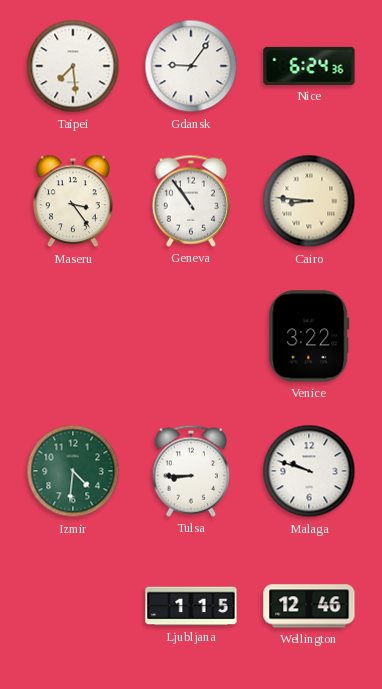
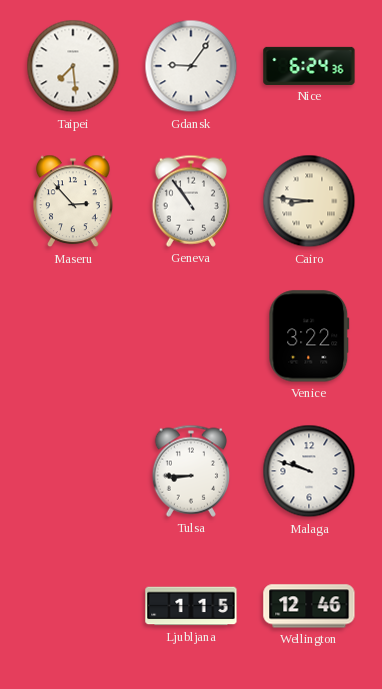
Maseru: 3:24 -> 2:53
Izmir: 4:31 -> none
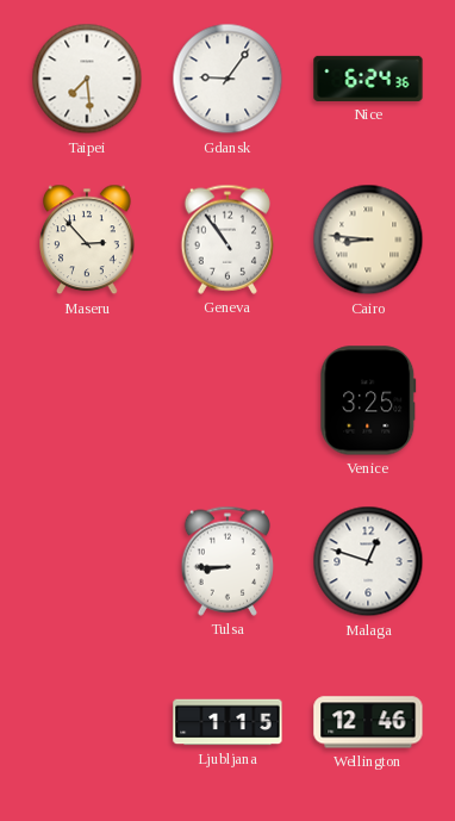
Venice: 3:22 -> 3:25
Malaga: 9:48 -> 12:48
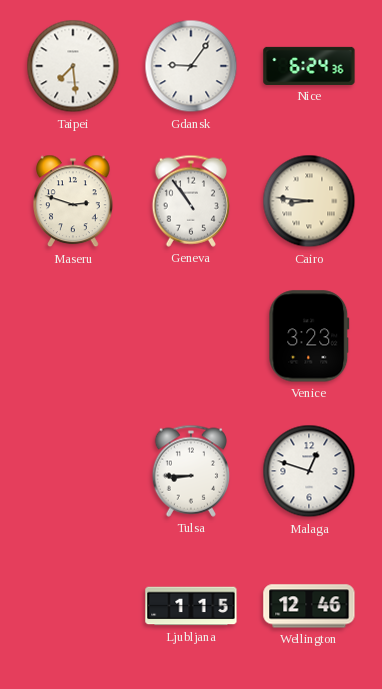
Maseru: 2:53 -> 2:48
Venice: 3:25 -> 3:23
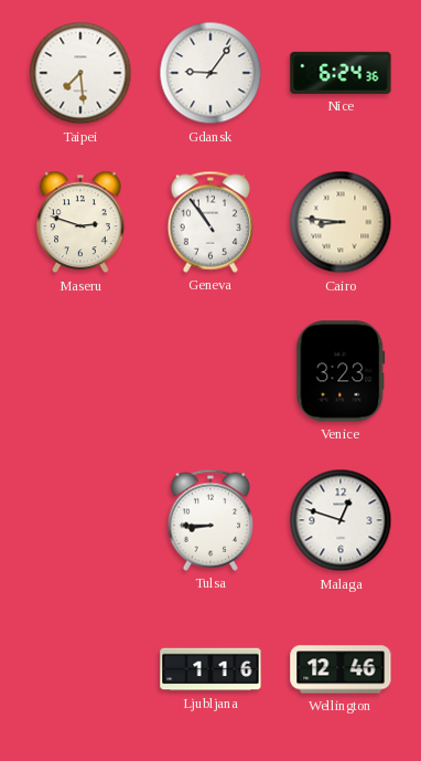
Ljubljana: 1:15 -> 1:16
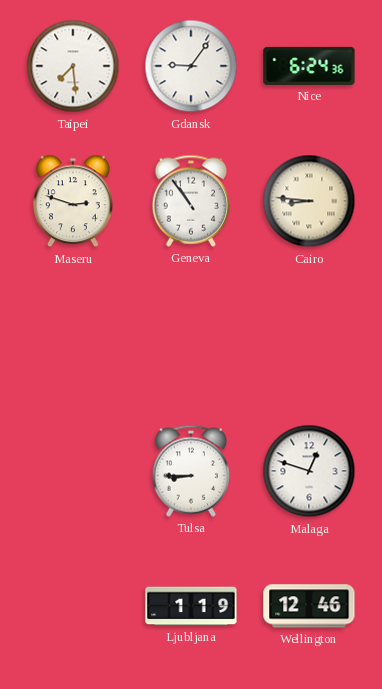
Venice: 3:23 -> none
Ljubljana: 1:16 -> 1:19
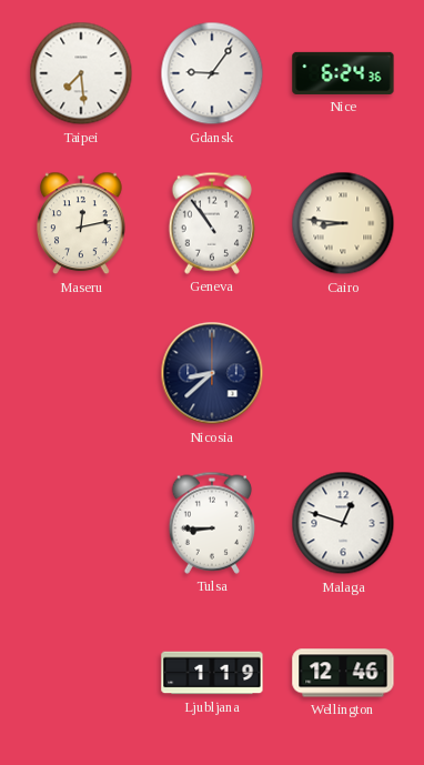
Maseru: 2:48 -> 12:13
Nicosia: none -> 8:38
